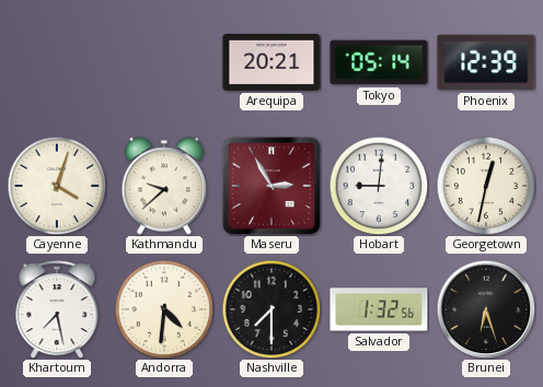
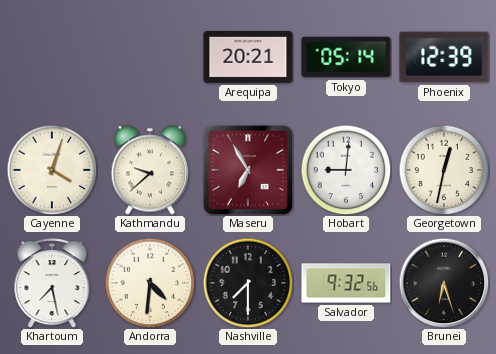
Maseru: 2:55 -> 6:55
Salvador: 1:32 -> 9:32
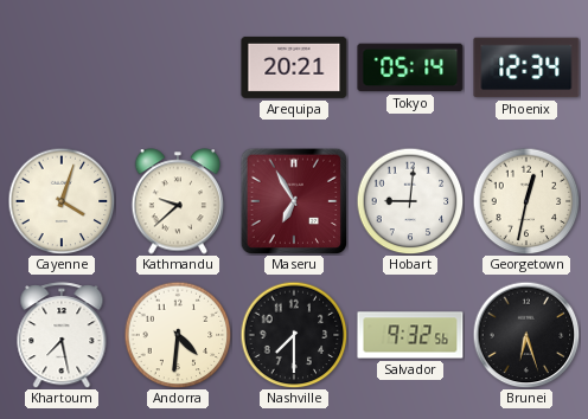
Phoenix: 12:39 -> 12:34
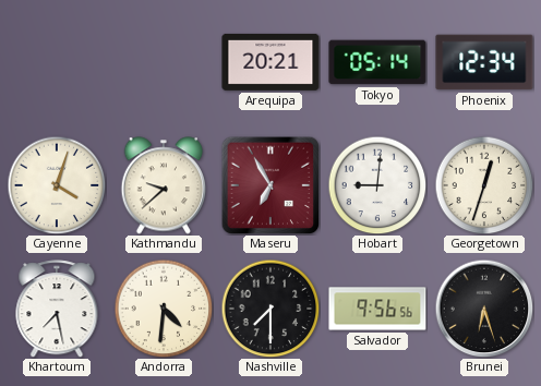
Georgetown: 12:32 -> 12:33
Salvador: 9:32 -> 9:56
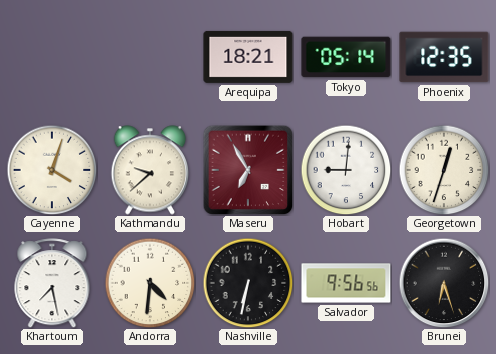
Arequipa: 20:21 -> 18:21
Phoenix: 12:34 -> 12:35
Nashville: 7:30 -> 6:32
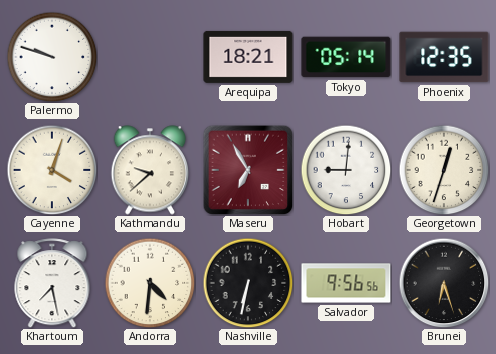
Palermo: none -> 9:48
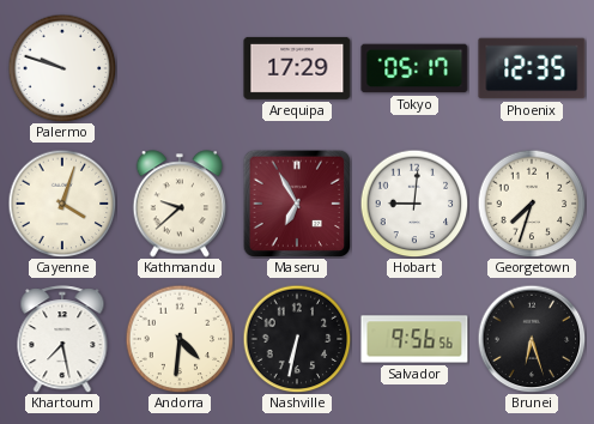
Arequipa: 18:21 -> 17:29
Tokyo: 05:14 -> 05:17
Georgetown: 12:33 -> 7:33
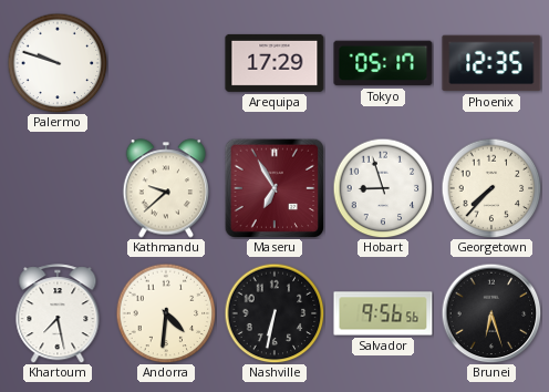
Cayenne: 4:03 -> none
Hobart: 9:01 -> 8:57
Georgetown: 7:33 -> 7:37
